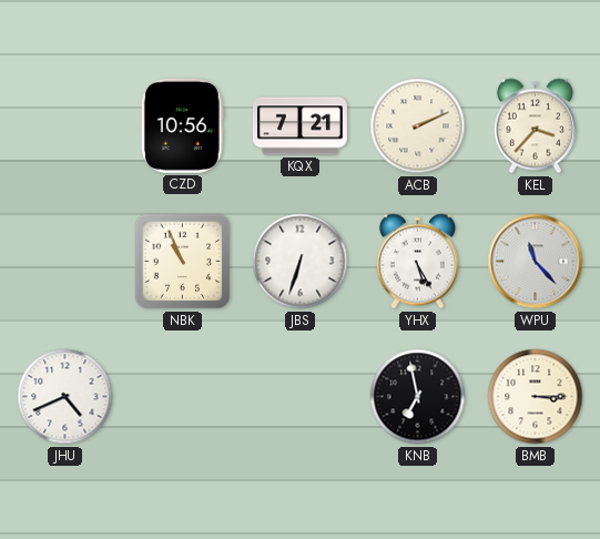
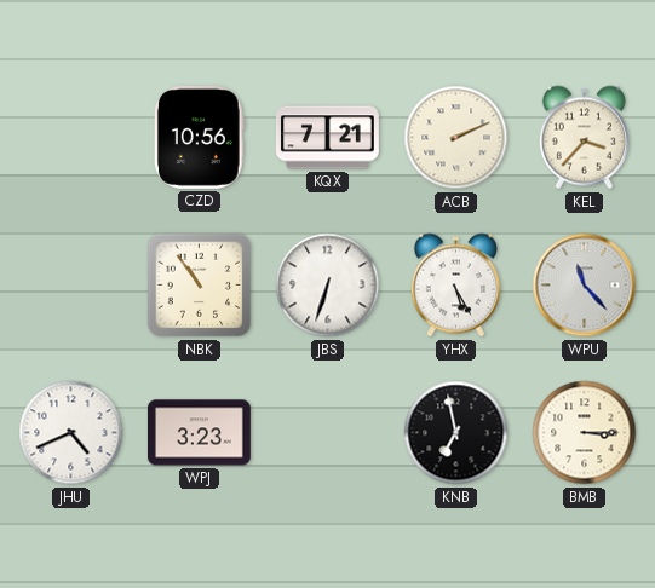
NBK: 10:56 -> 10:54
WPJ: none -> 3:23
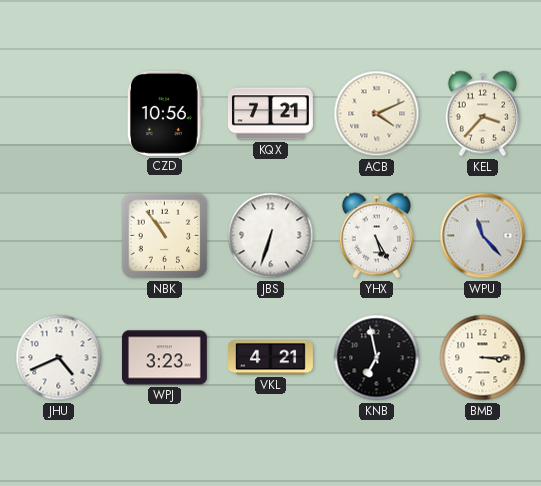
ACB: 2:11 -> 4:11
VKL: none -> 4:21
